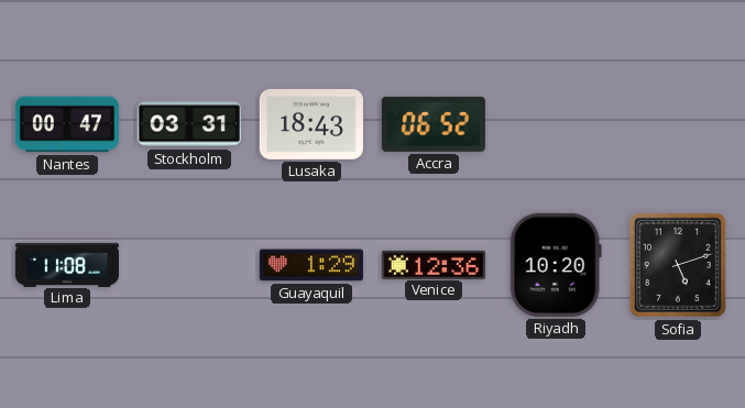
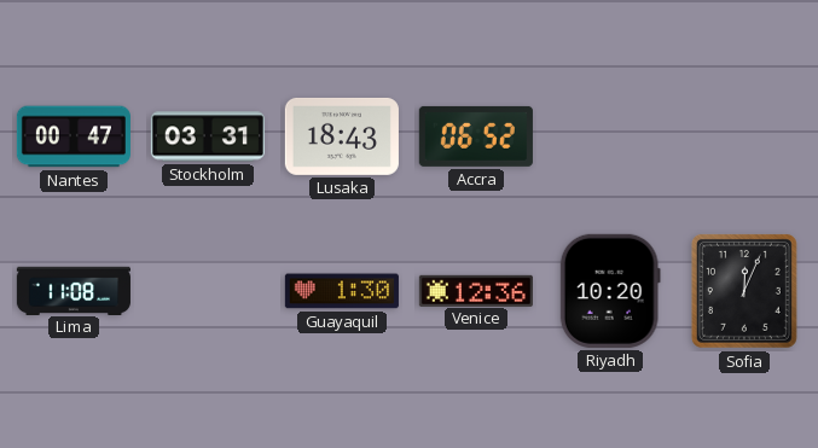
Guayaquil: 1:29 -> 1:30
Sofia: 5:12 -> 12:04
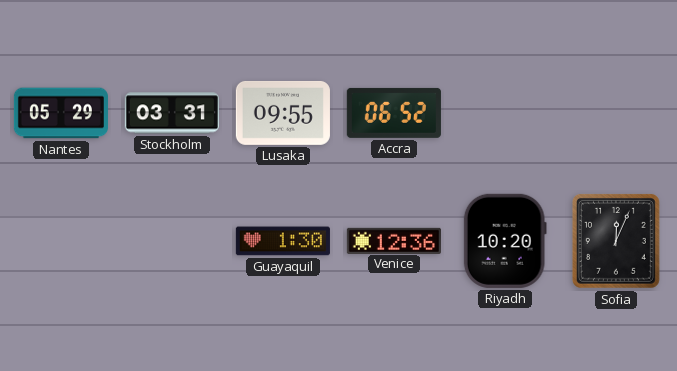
Nantes: 00:47 -> 05:29
Lusaka: 18:43 -> 09:55
Lima: 11:08 -> none
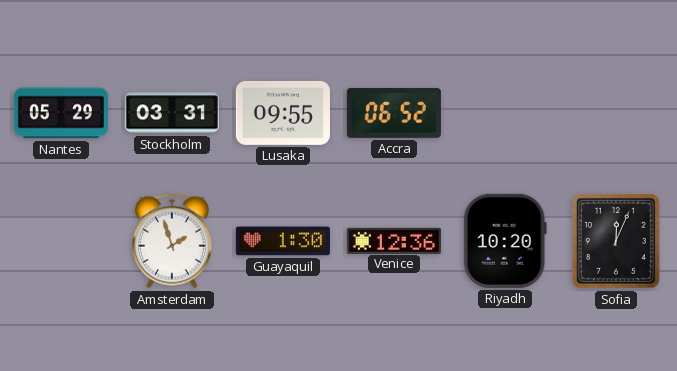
Amsterdam: none -> 1:57
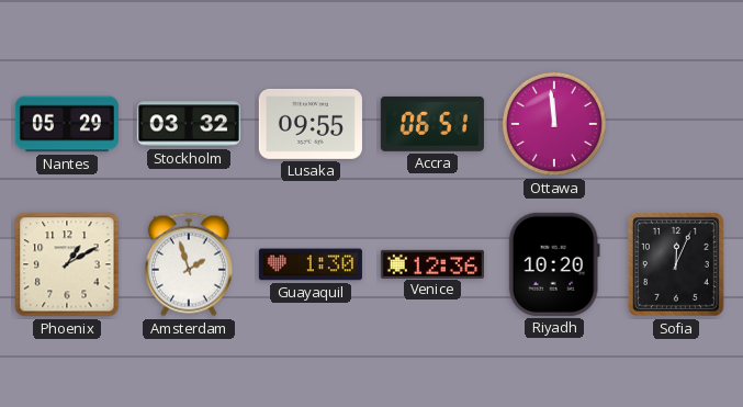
Stockholm: 03:31 -> 03:32
Accra: 06:52 -> 06:51
Ottawa: none -> 11:59
Phoenix: none -> 1:10
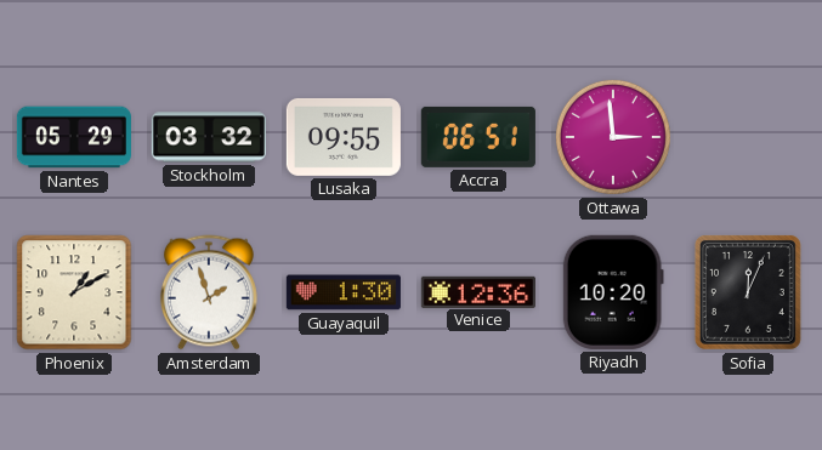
Ottawa: 11:59 -> 2:59
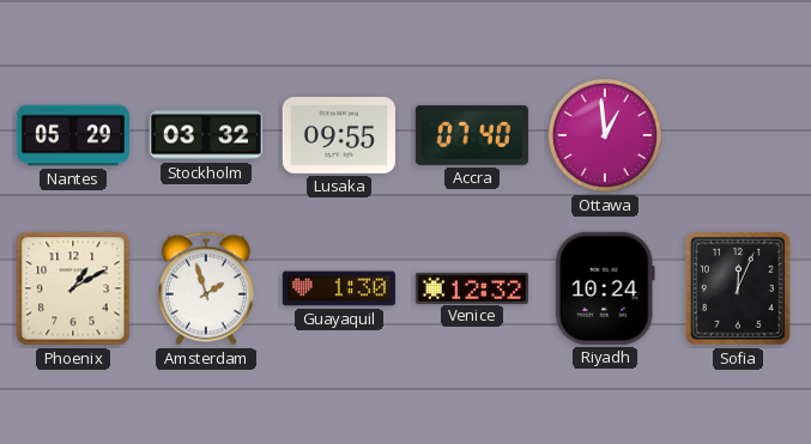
Accra: 06:51 -> 07:40
Ottawa: 2:59 -> 12:59
Venice: 12:36 -> 12:32
Riyadh: 10:20 -> 10:24
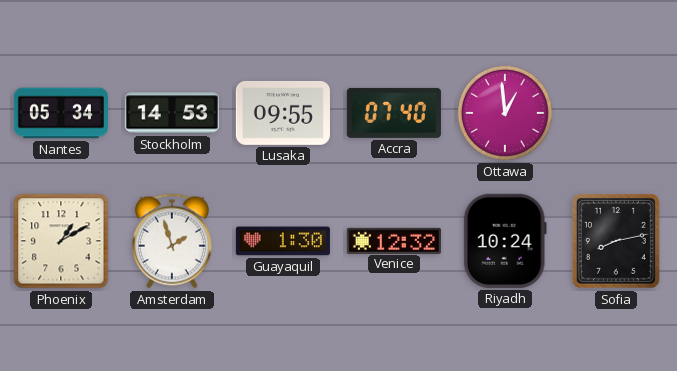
Nantes: 05:29 -> 05:34
Stockholm: 03:32 -> 14:53
Sofia: 12:04 -> 8:13
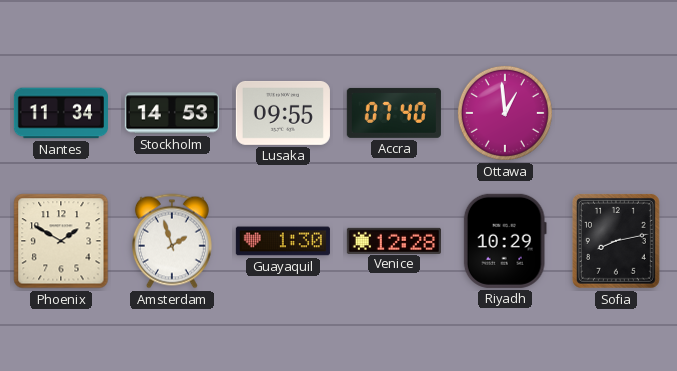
Nantes: 05:34 -> 11:34
Phoenix: 1:10 -> 1:50
Venice: 12:32 -> 12:28
Riyadh: 10:24 -> 10:29
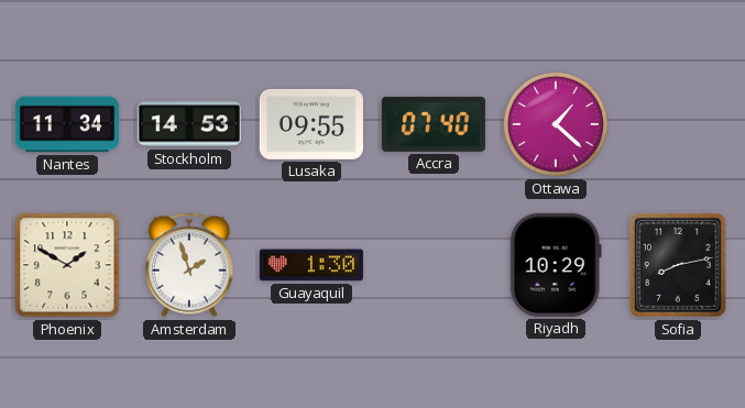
Ottawa: 12:59 -> 1:22
Venice: 12:28 -> none
